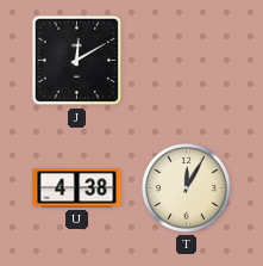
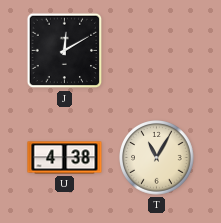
T: 12:05 -> 11:05
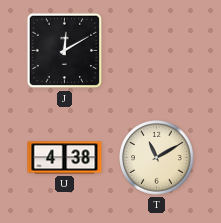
T: 11:05 -> 11:10
